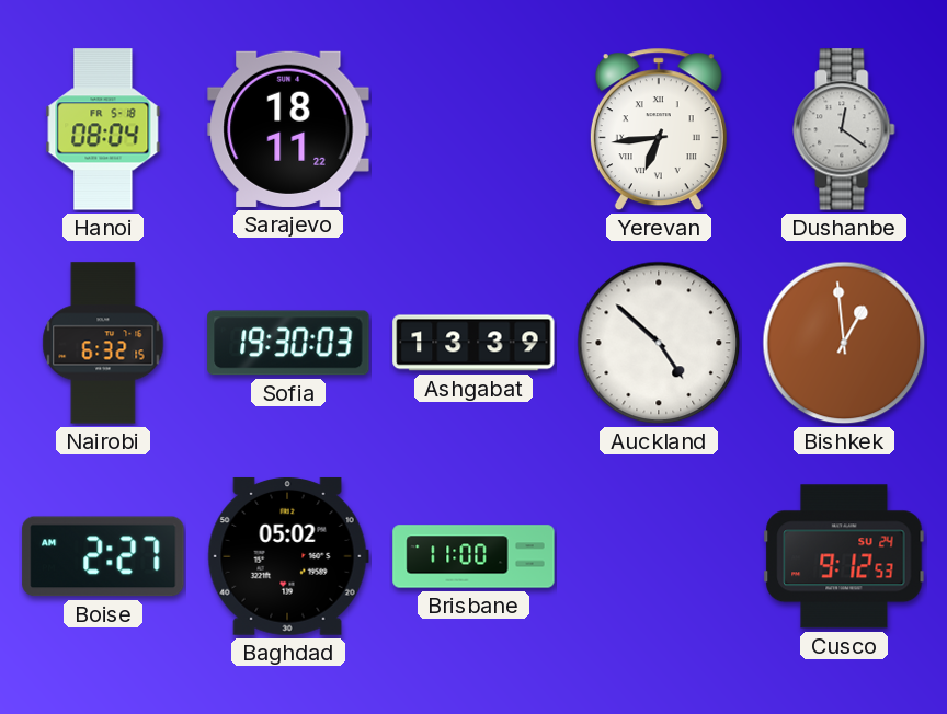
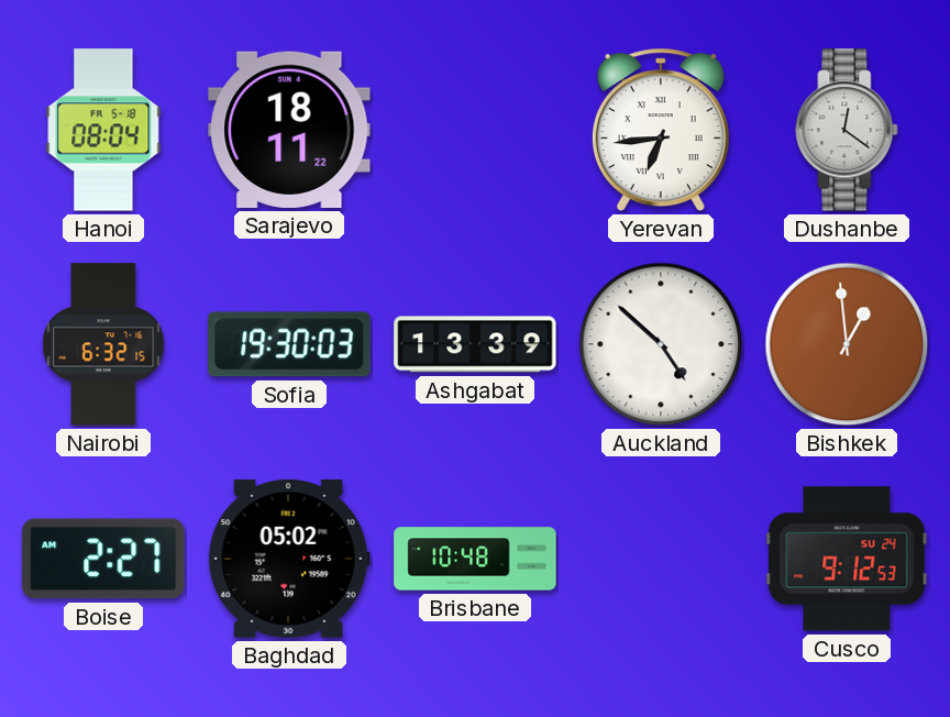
Brisbane: 11:00 -> 10:48
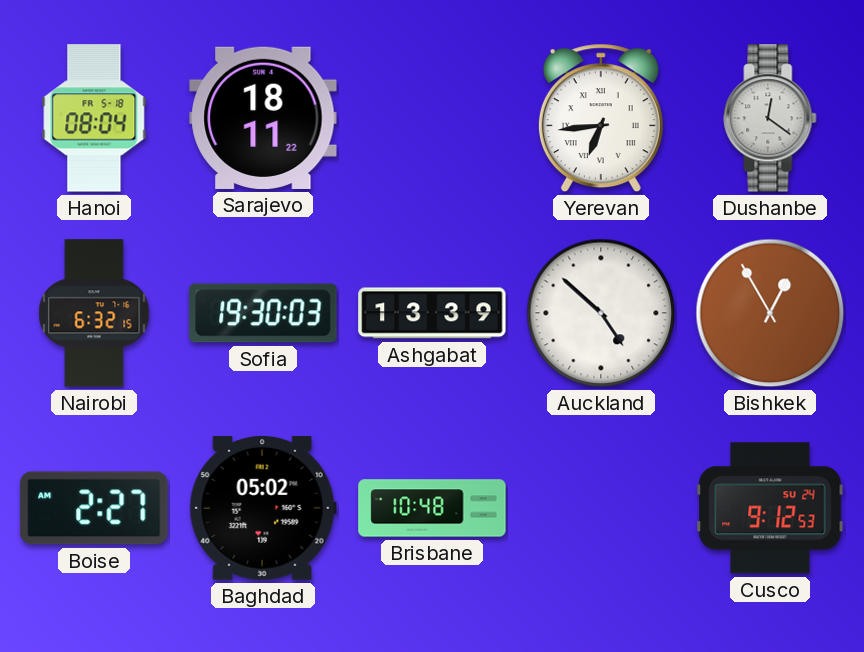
Bishkek: 12:59 -> 12:55
